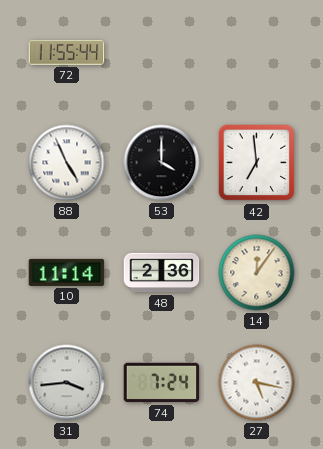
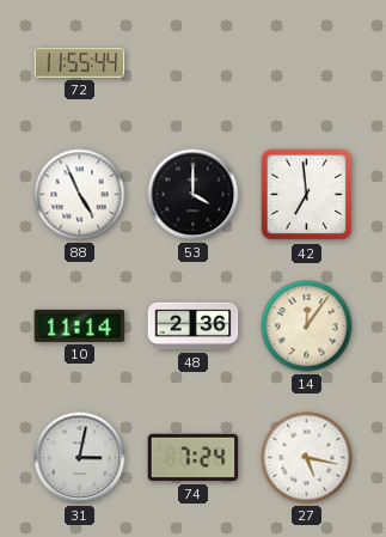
31: 3:44 -> 3:02
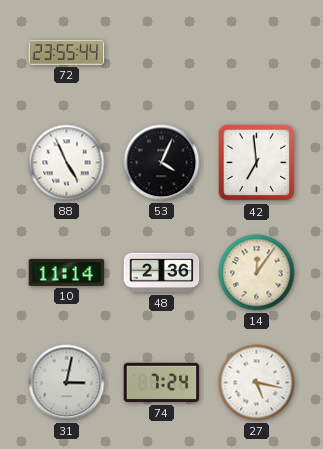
72: 11:55 -> 23:55
53: 4:00 -> 4:04
